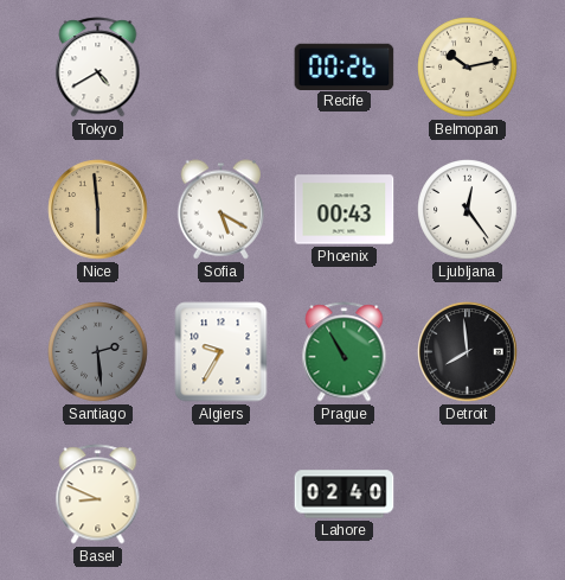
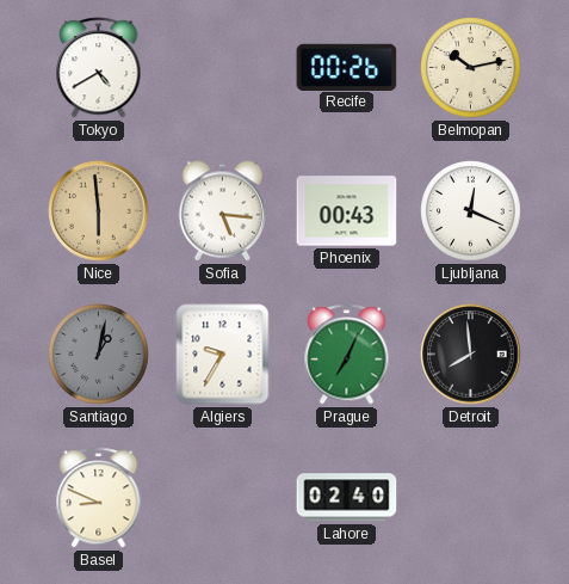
Sofia: 5:20 -> 5:16
Ljubljana: 12:24 -> 12:19
Santiago: 2:29 -> 1:02
Prague: 10:55 -> 7:04
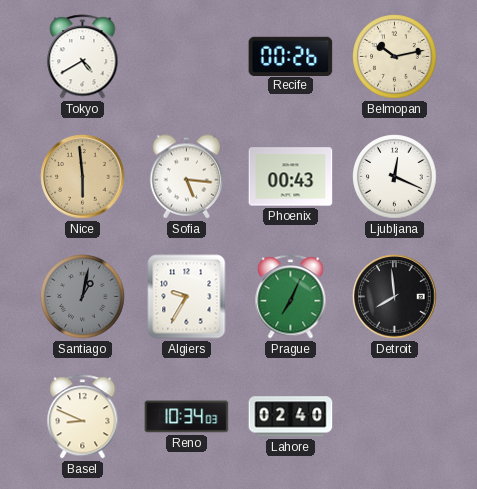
Reno: none -> 10:34
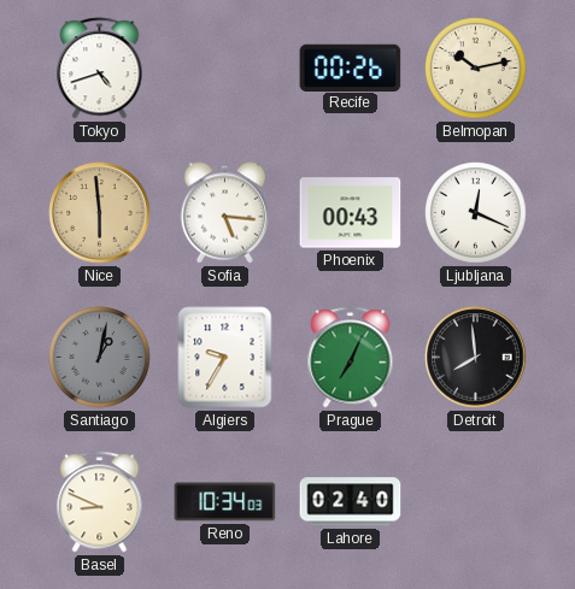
Tokyo: 4:40 -> 4:42
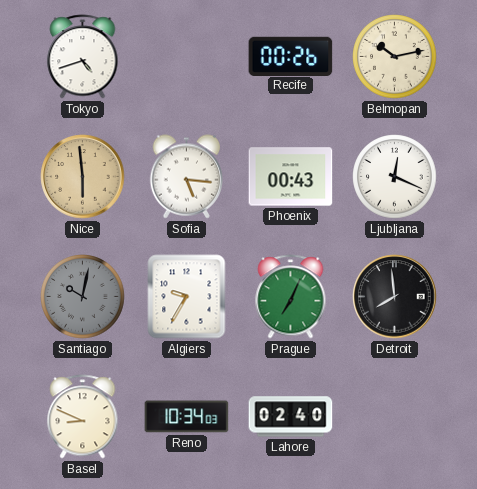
Santiago: 1:02 -> 10:02
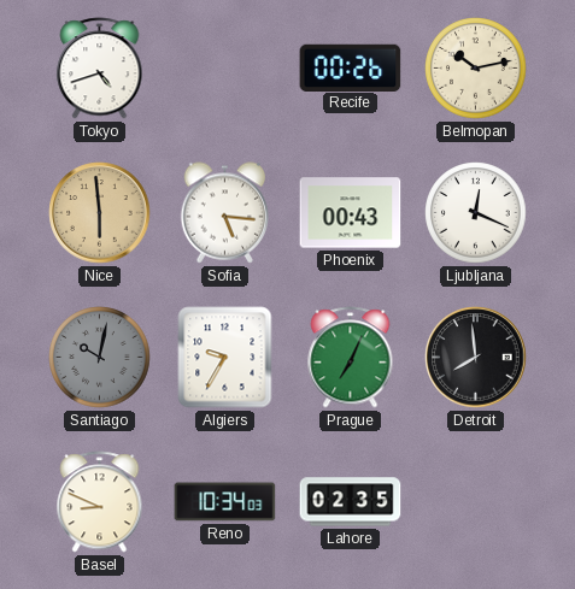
Lahore: 02:40 -> 02:35
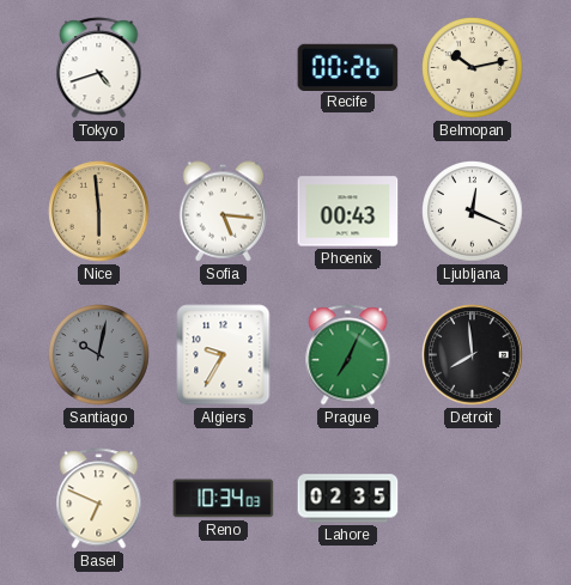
Basel: 8:49 -> 6:49
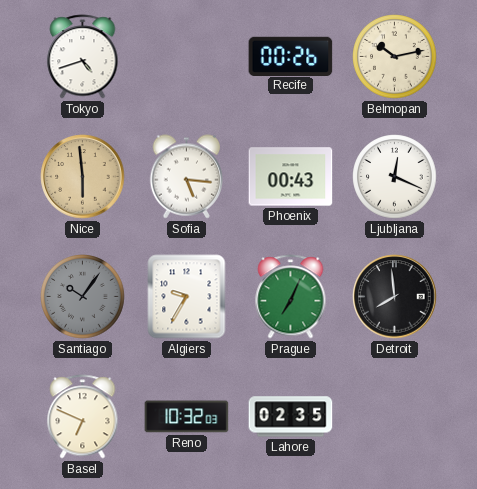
Santiago: 10:02 -> 10:06
Reno: 10:34 -> 10:32
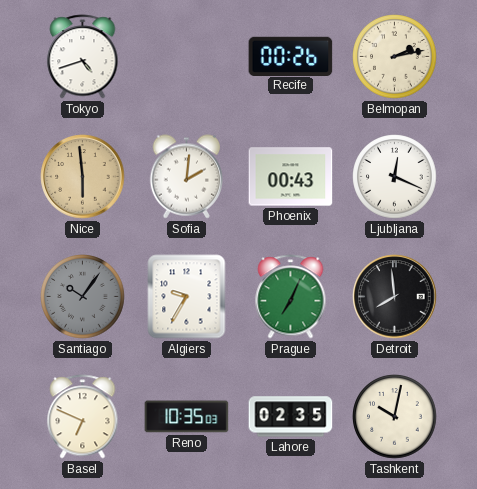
Belmopan: 10:13 -> 2:13
Sofia: 5:16 -> 2:01
Reno: 10:32 -> 10:35
Tashkent: none -> 10:02
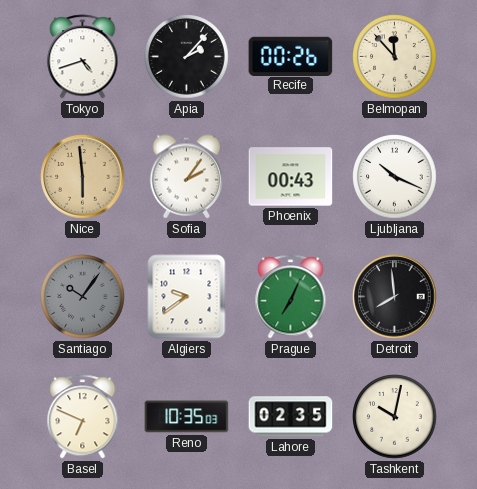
Apia: none -> 2:07
Belmopan: 2:13 -> 11:53
Sofia: 2:01 -> 2:06
Ljubljana: 12:19 -> 10:19
Algiers: 9:35 -> 9:39
